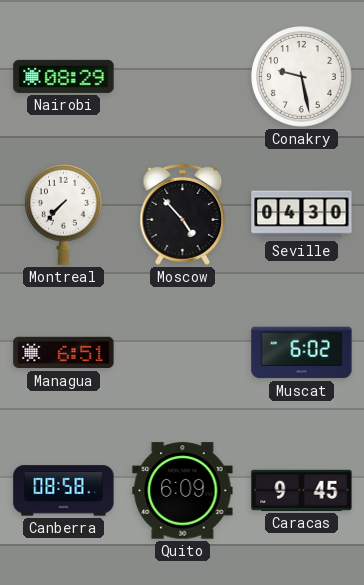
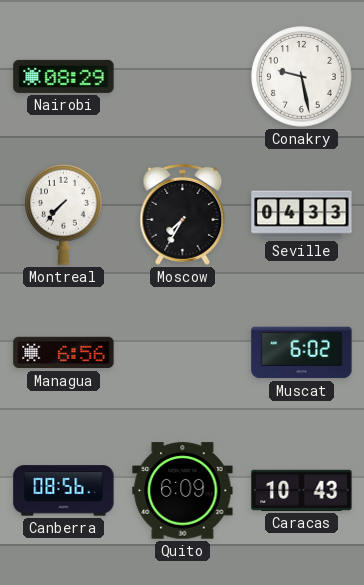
Moscow: 4:53 -> 7:35
Seville: 04:30 -> 04:33
Managua: 6:51 -> 6:56
Canberra: 08:58 -> 08:56
Caracas: 9:45 -> 10:43
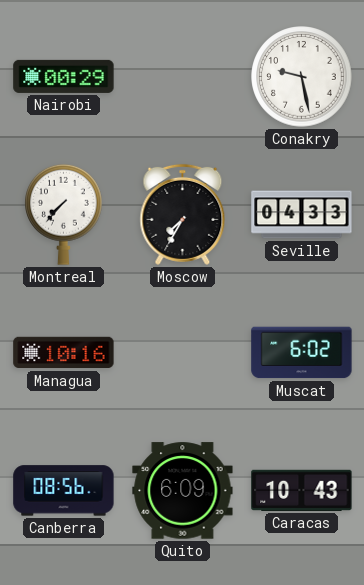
Nairobi: 08:29 -> 00:29
Managua: 6:56 -> 10:16
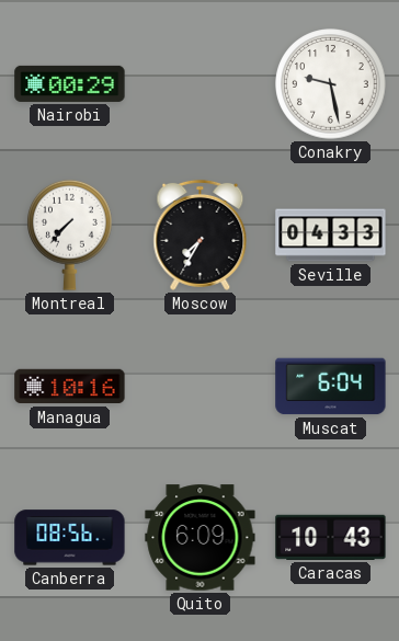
Muscat: 6:02 -> 6:04
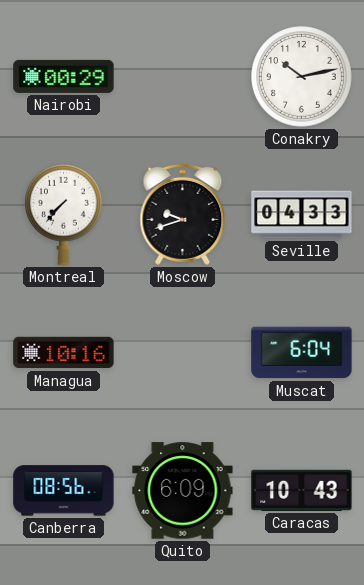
Conakry: 9:28 -> 10:13
Moscow: 7:35 -> 9:42
